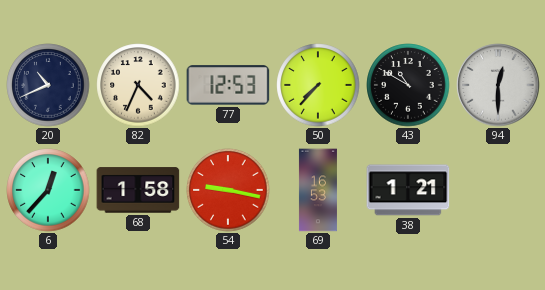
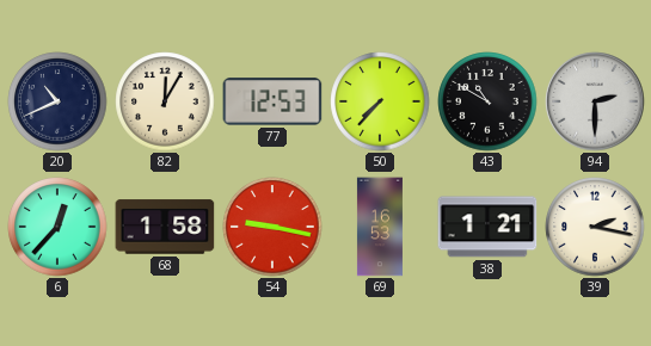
82: 4:34 -> 12:05
94: 12:30 -> 2:30
39: none -> 2:17
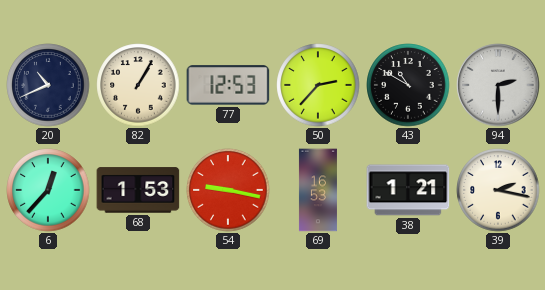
82: 12:05 -> 1:05
50: 7:37 -> 2:37
68: 1:58 -> 1:53
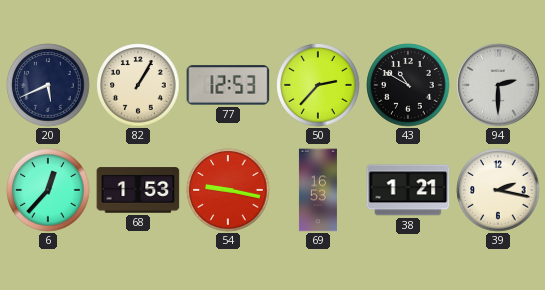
20: 10:41 -> 5:41
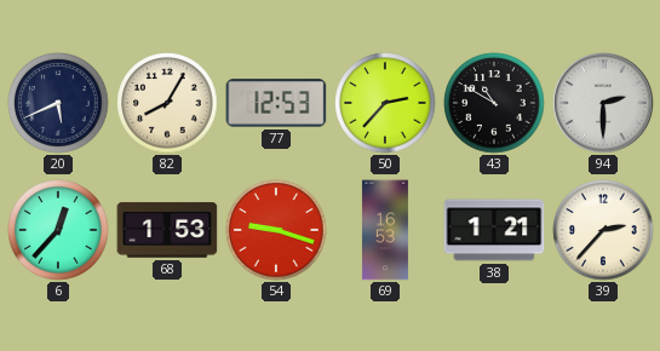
82: 1:05 -> 8:05
54: 9:17 -> 9:18
39: 2:17 -> 2:37
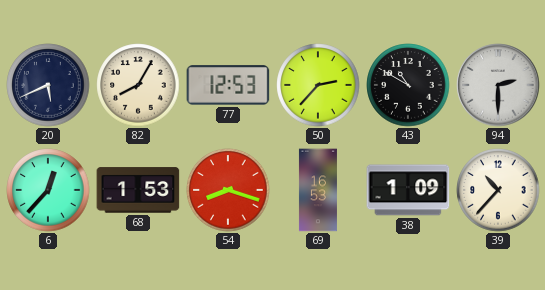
54: 9:18 -> 8:18
38: 1:21 -> 1:09
39: 2:37 -> 10:37
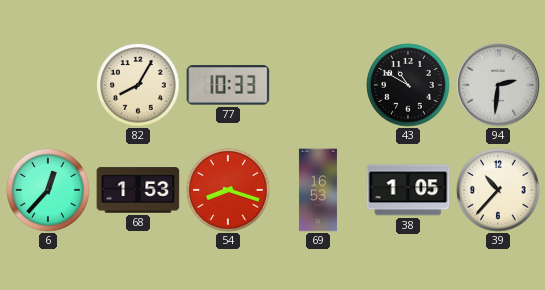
20: 5:41 -> none
77: 12:53 -> 10:33
50: 2:37 -> none
94: 2:30 -> 2:31
38: 1:09 -> 1:05
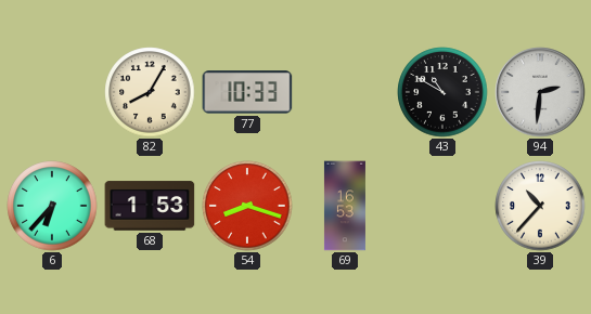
6: 12:37 -> 6:37
38: 1:05 -> none
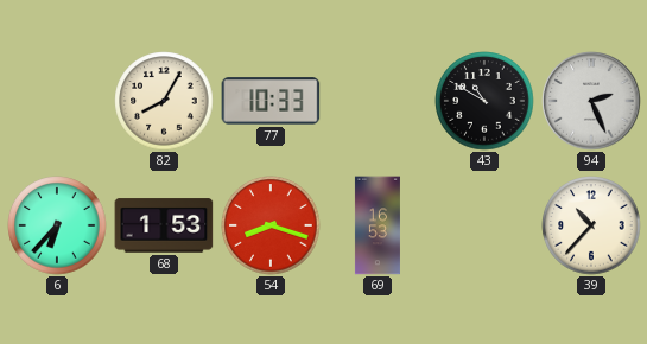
94: 2:31 -> 2:26
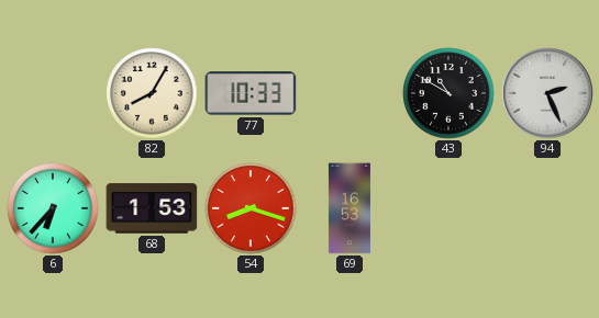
39: 10:37 -> none
